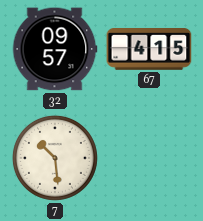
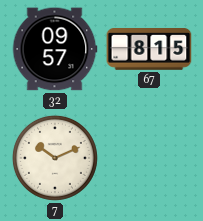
67: 4:15 -> 8:15
7: 10:29 -> 10:11
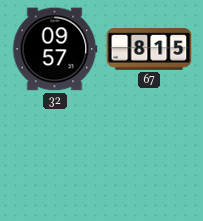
7: 10:11 -> none
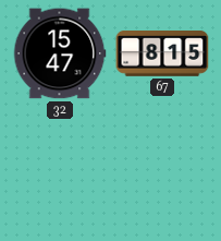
32: 09:57 -> 15:47
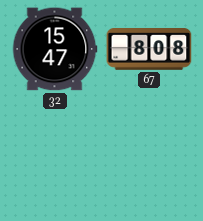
67: 8:15 -> 8:08
